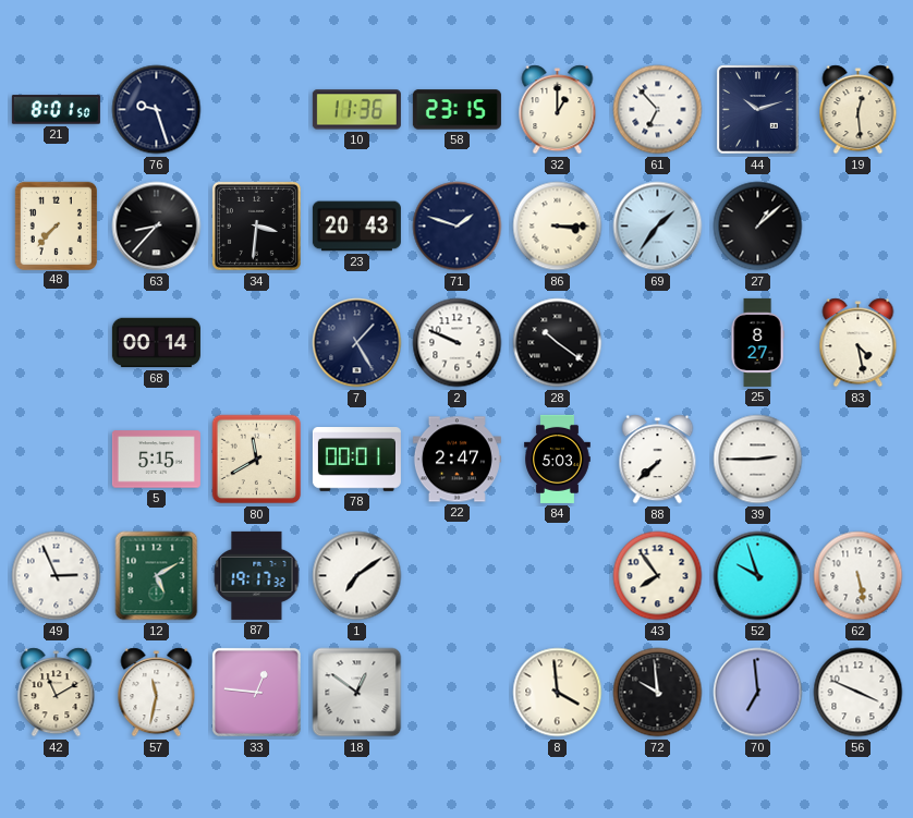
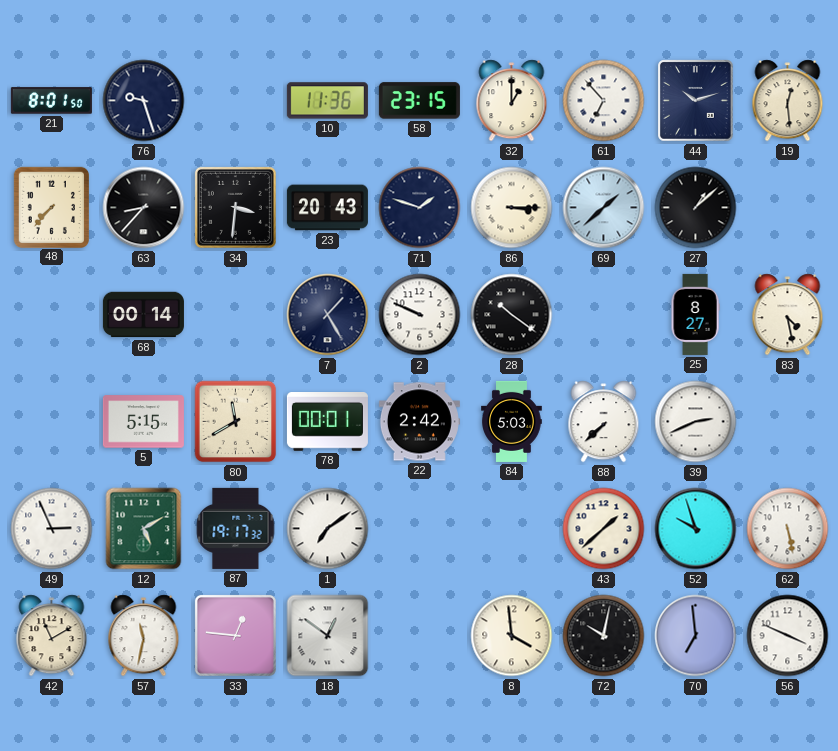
69: 1:36 -> 1:38
22: 2:47 -> 2:42
39: 2:45 -> 2:41
43: 7:54 -> 1:38
72: 9:59 -> 10:02
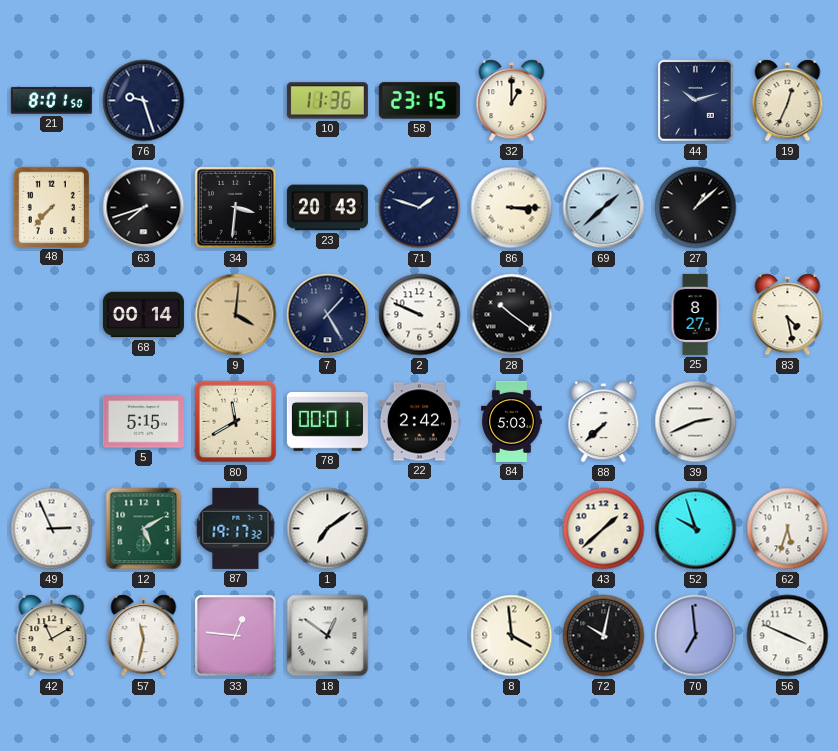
61: 6:53 -> none
19: 12:29 -> 12:34
63: 8:37 -> 7:42
9: none -> 4:01
62: 5:28 -> 5:33
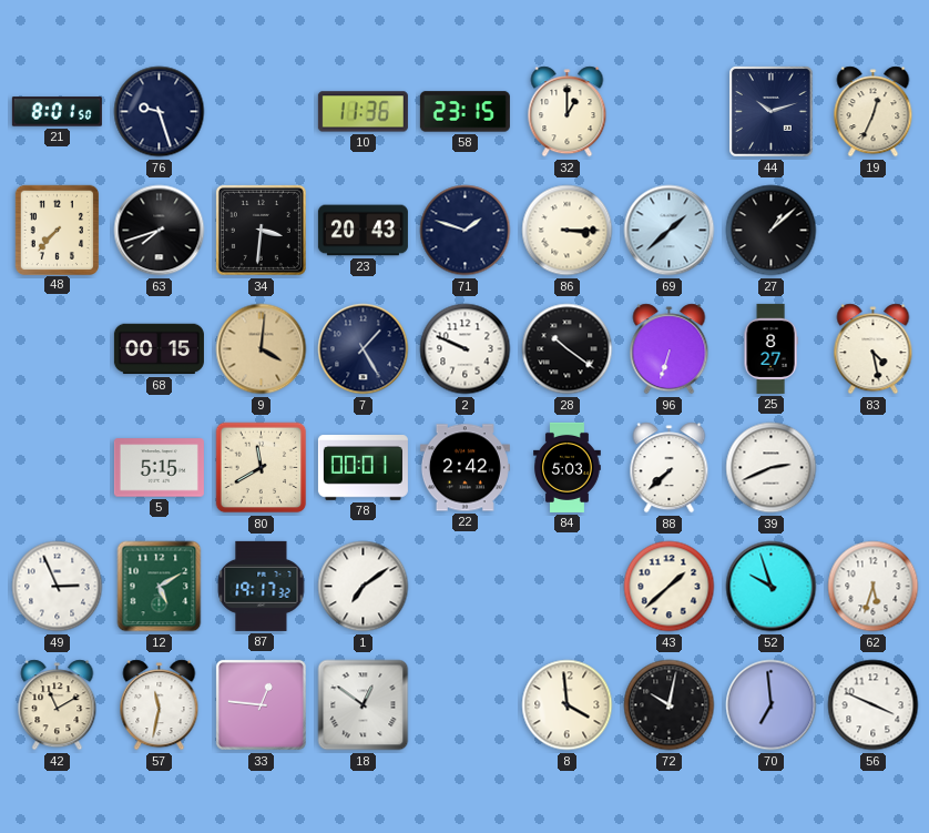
68: 00:14 -> 00:15
96: none -> 6:33
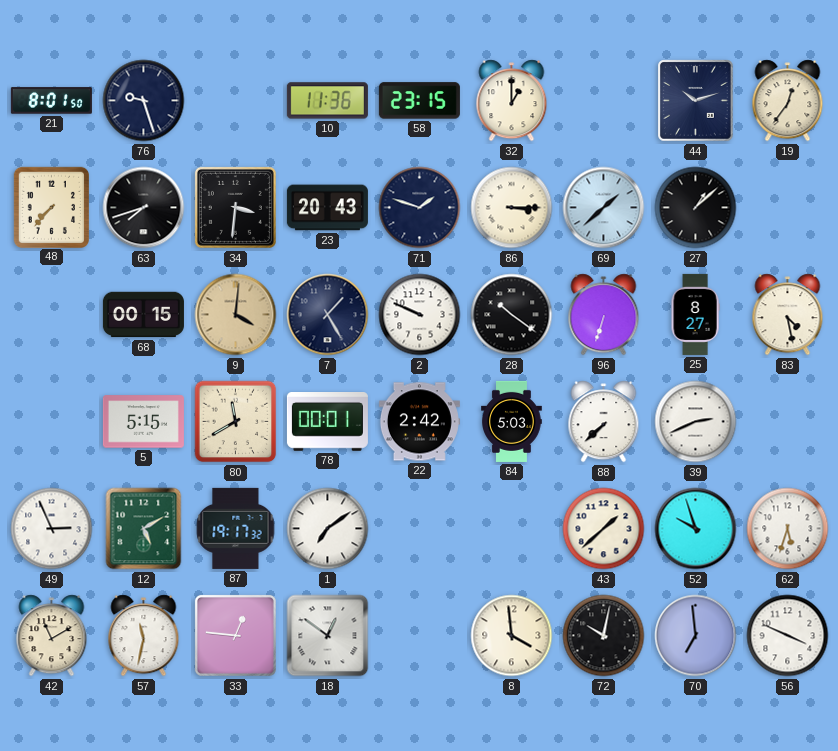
19: 12:34 -> 12:36
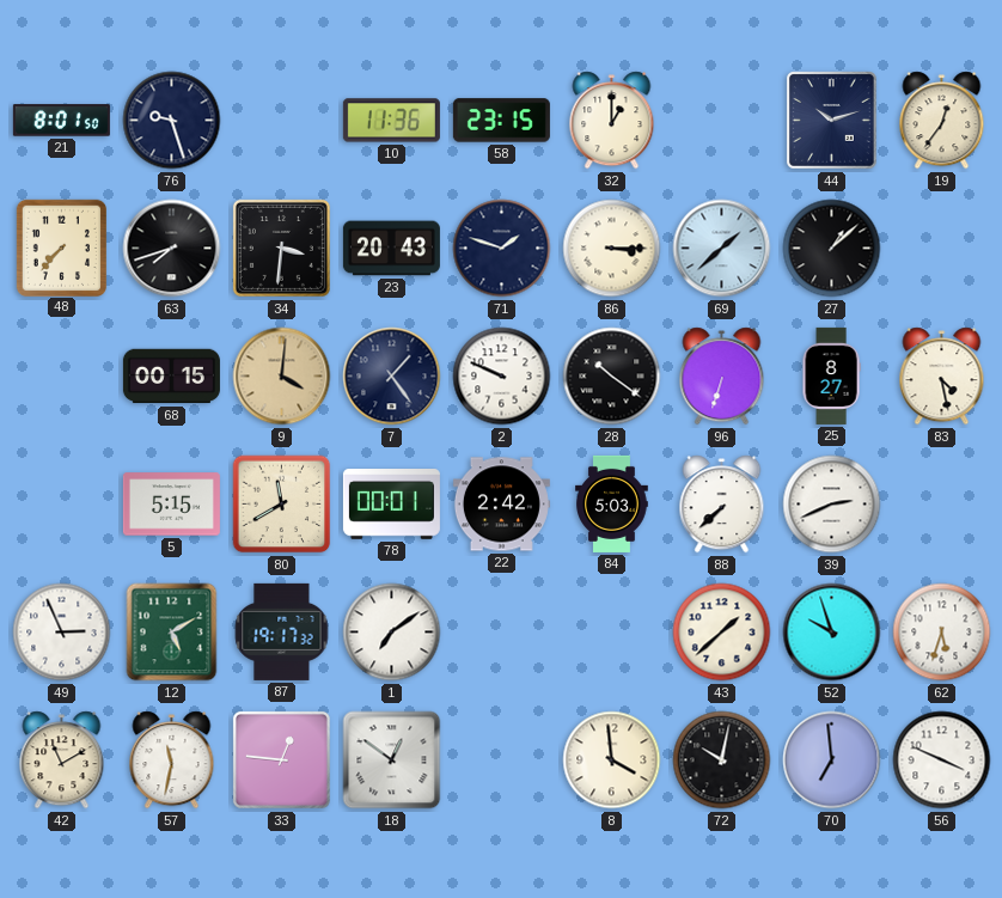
7: 1:25 -> 1:24
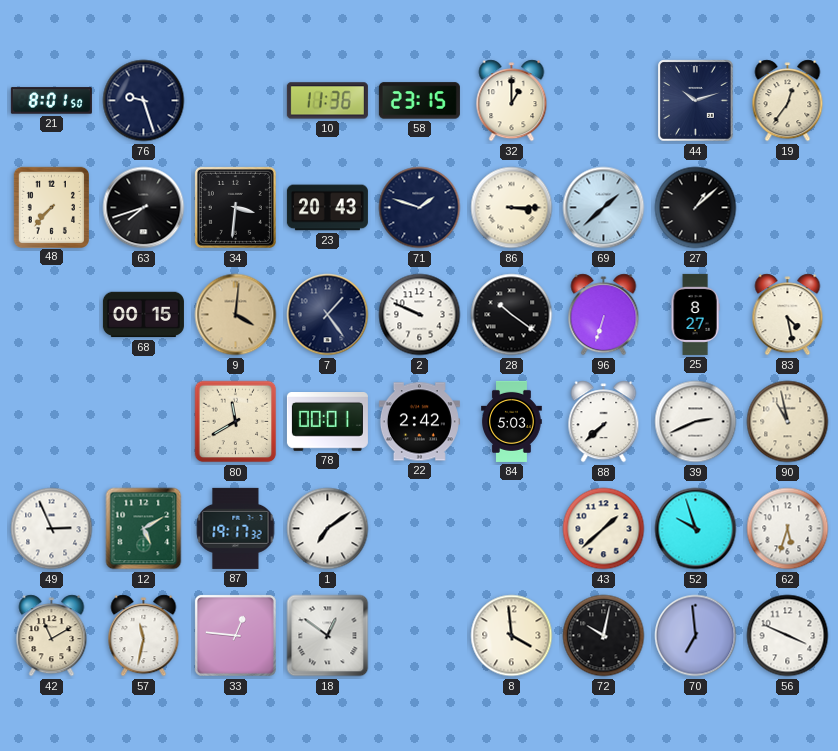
5: 5:15 -> none
90: none -> 10:58
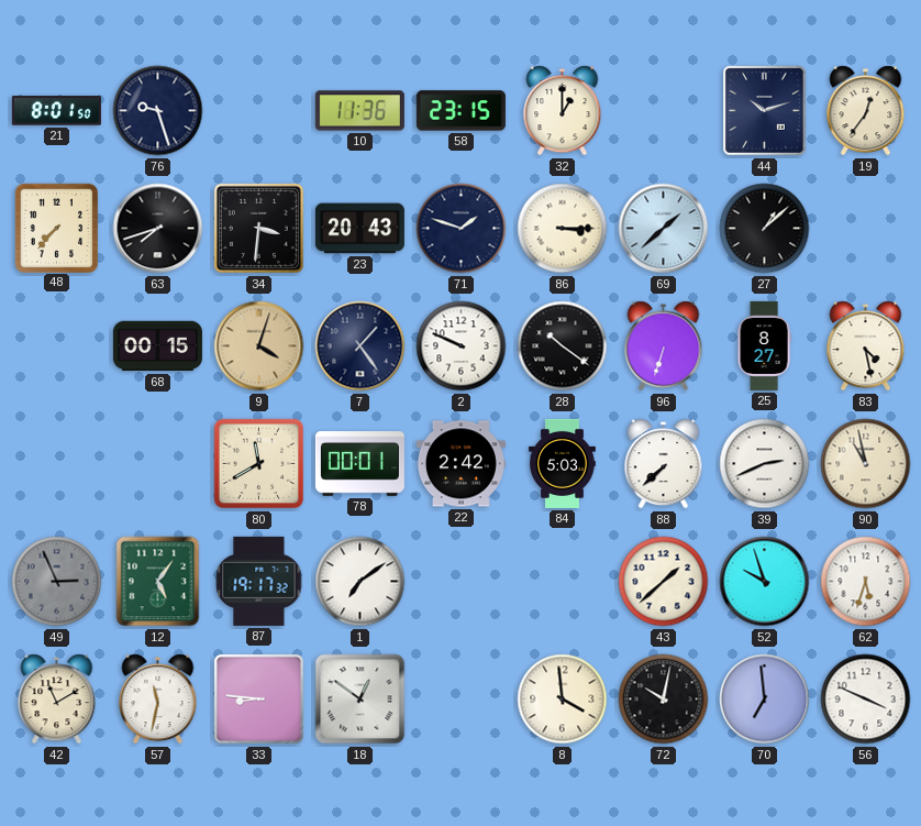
9: 4:01 -> 4:03
49 dial: white -> grey
12: 5:10 -> 5:06
33: 12:46 -> 8:46
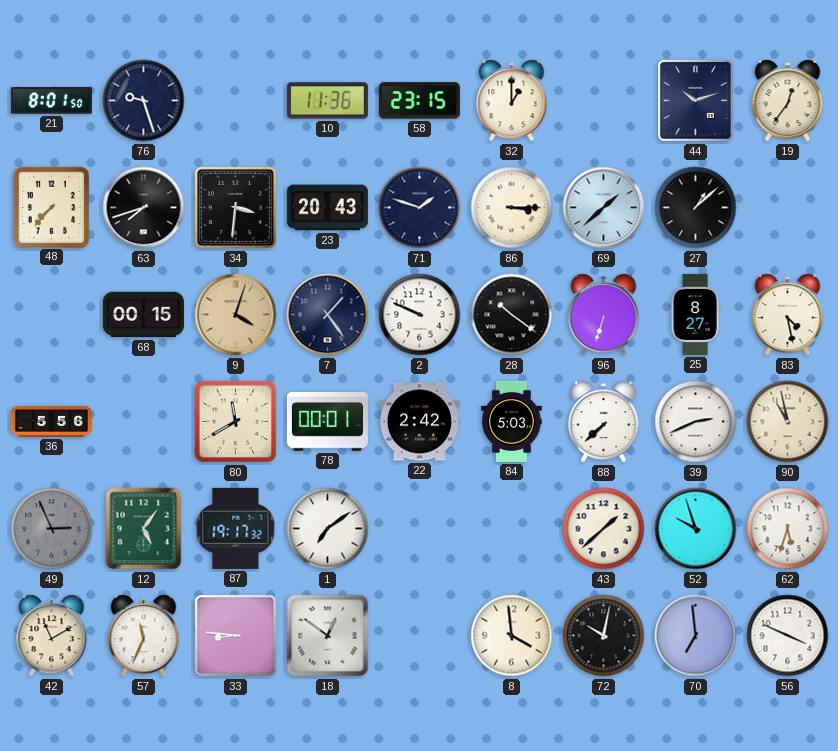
36: none -> 5:56
57: 11:32 -> 11:34
